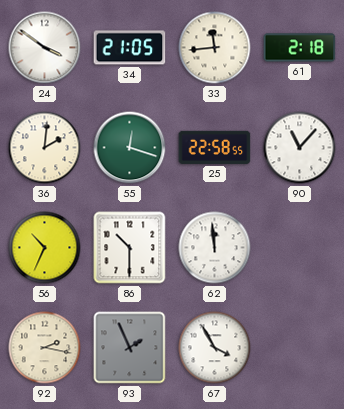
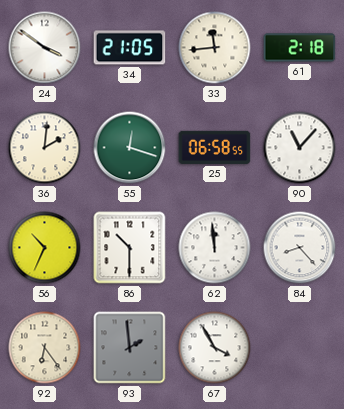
25: 22:58 -> 06:58
84: none -> 8:23
92: 2:17 -> 6:24
93: 1:56 -> 1:59
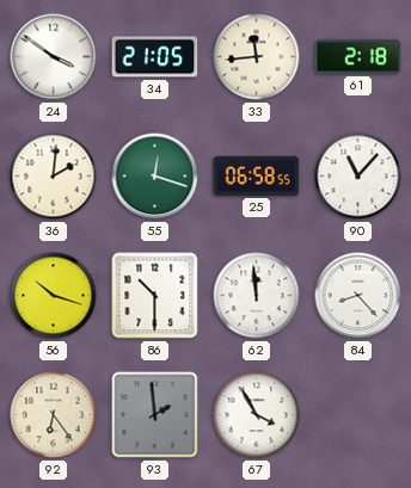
56: 10:34 -> 10:18
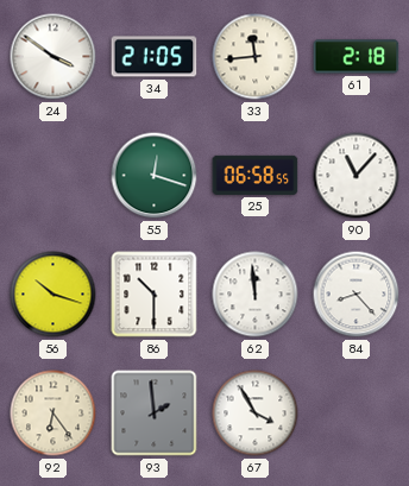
36: 2:01 -> none
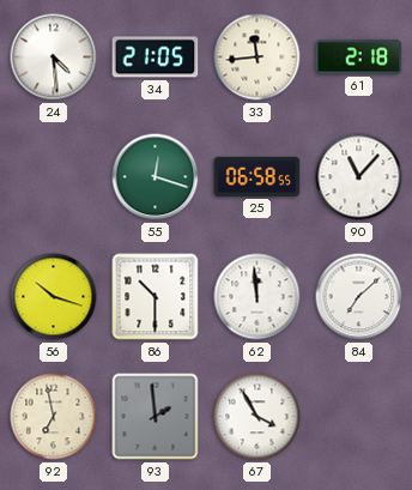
24: 3:51 -> 4:29
84: 8:23 -> 7:08
92: 6:24 -> 6:58
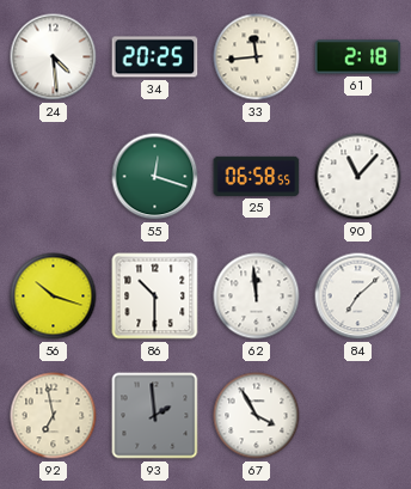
34: 21:05 -> 20:25
